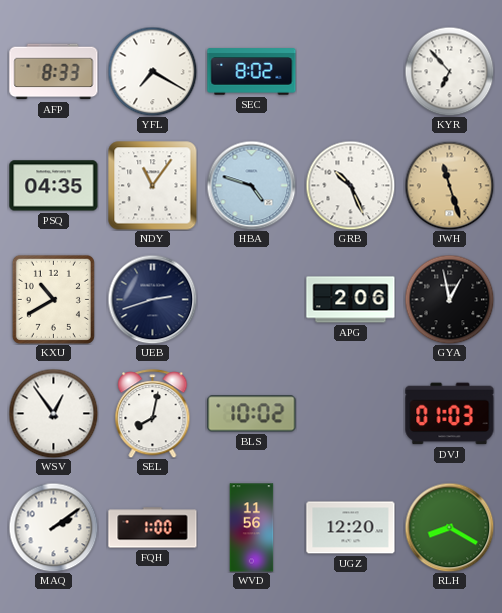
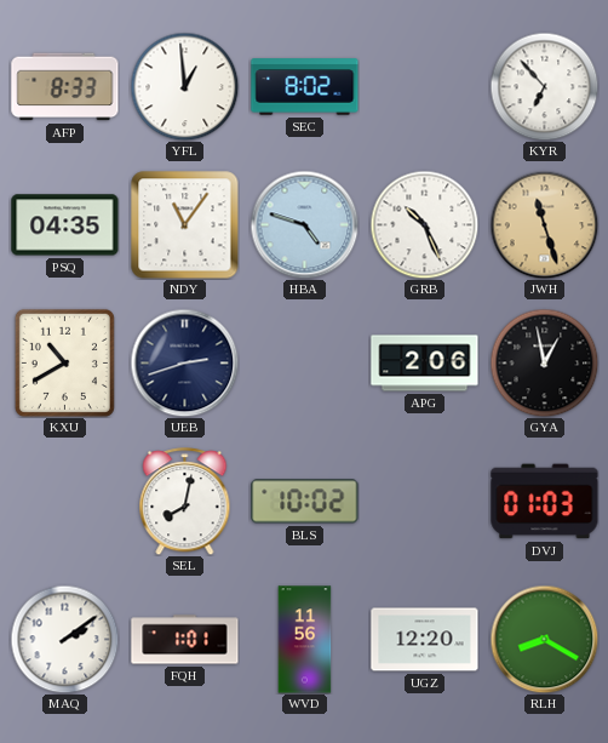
YFL: 7:20 -> 12:59
WSV: 12:54 -> none
FQH: 1:00 -> 1:01
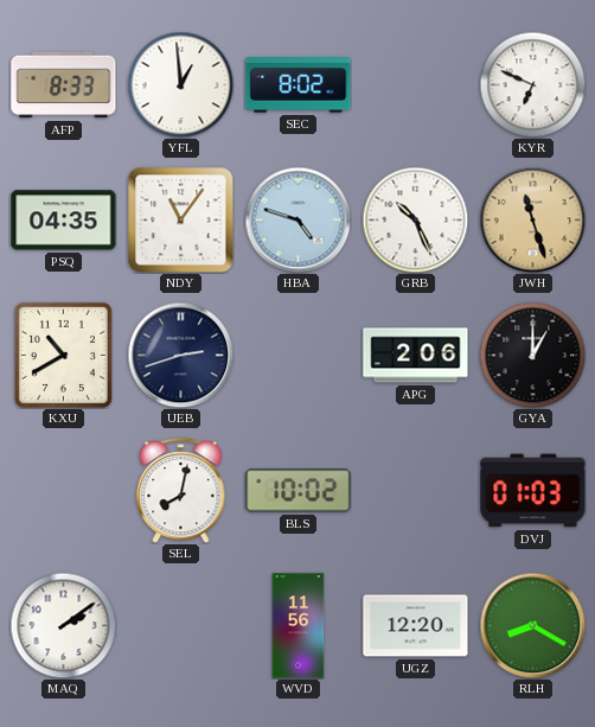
KYR: 6:53 -> 6:49
GYA: 12:58 -> 1:00
FQH: 1:01 -> none
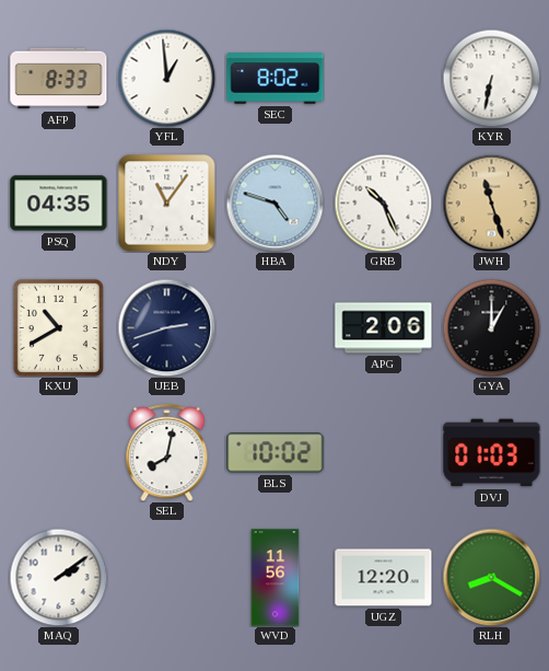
KYR: 6:49 -> 6:32
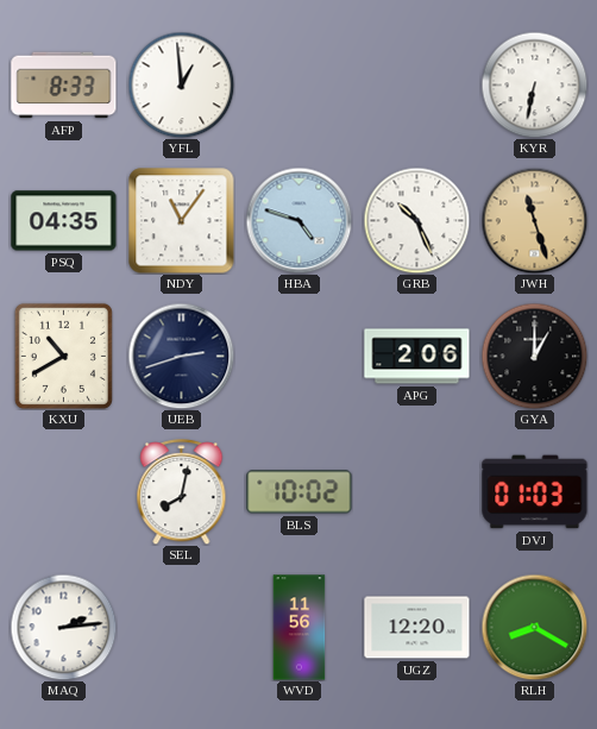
SEC: 8:02 -> none
MAQ: 2:09 -> 2:14
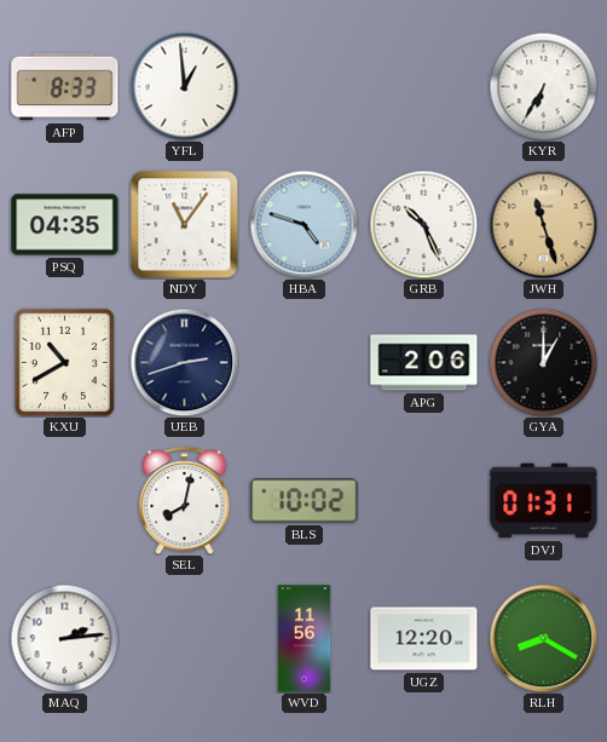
KYR: 6:32 -> 6:35
DVJ: 01:03 -> 01:31
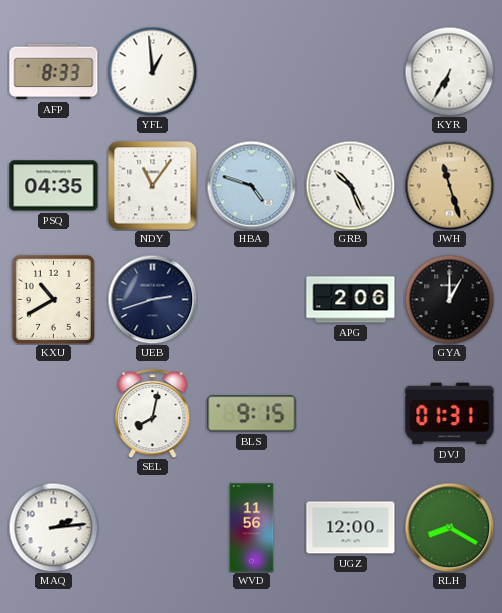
BLS: 10:02 -> 9:15
UGZ: 12:20 -> 12:00
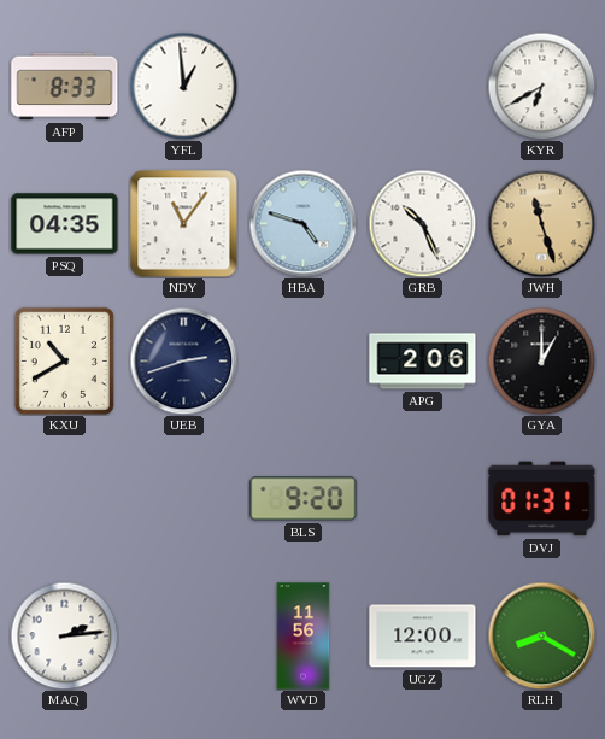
KYR: 6:35 -> 6:40
SEL: 8:02 -> none
BLS: 9:15 -> 9:20
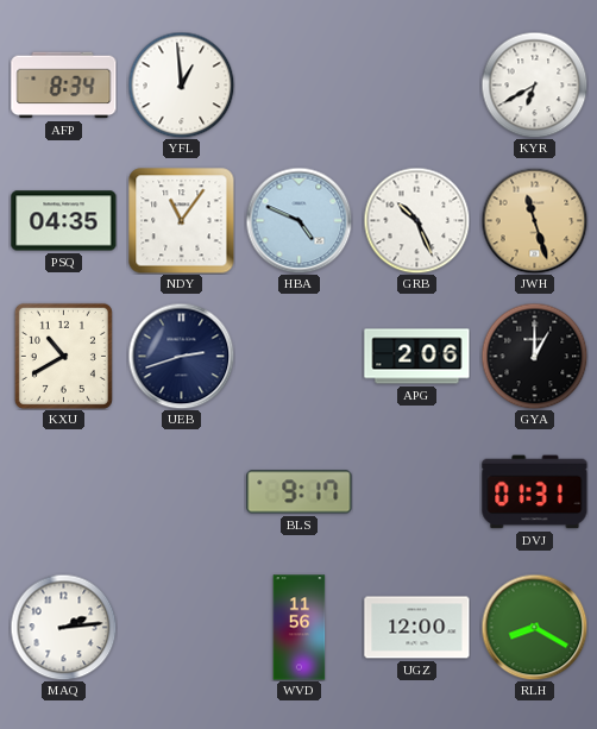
AFP: 8:33 -> 8:34
HBA: 4:48 -> 4:49
BLS: 9:20 -> 9:17
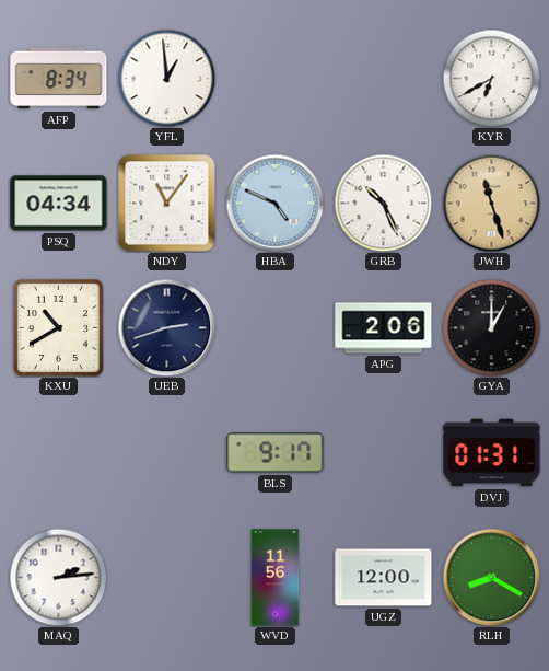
PSQ: 04:35 -> 04:34
